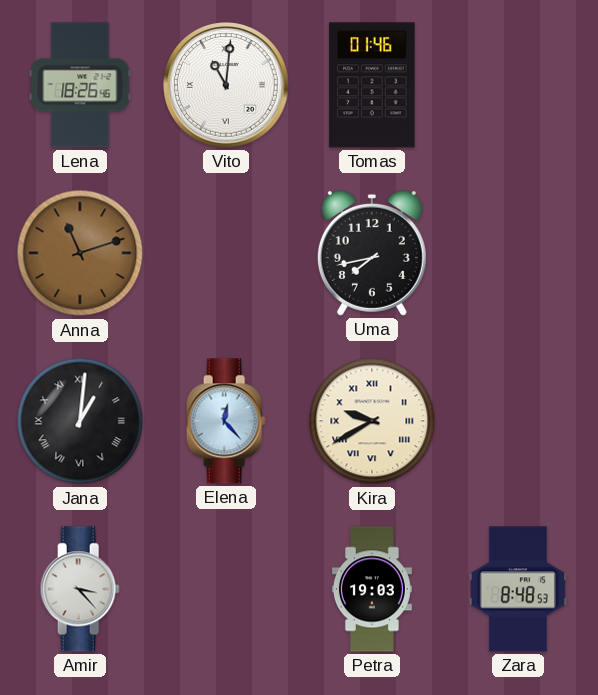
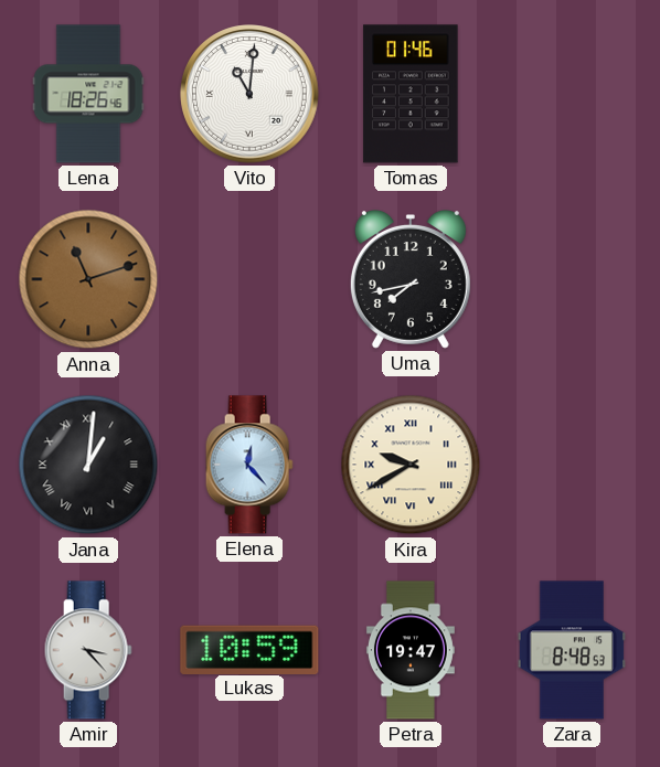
Lukas: none -> 10:59
Petra: 19:03 -> 19:47
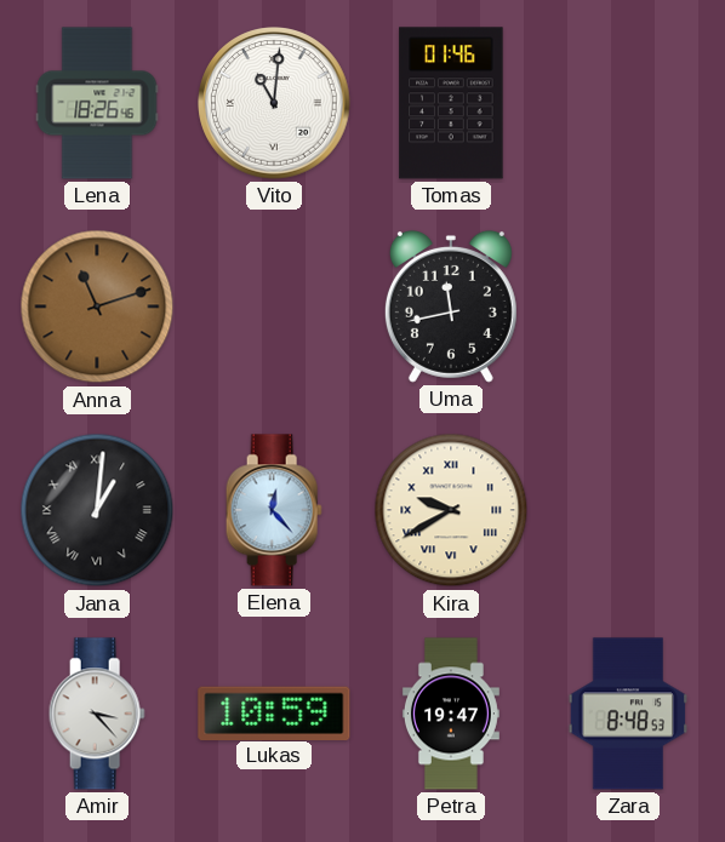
Uma: 7:43 -> 11:43
